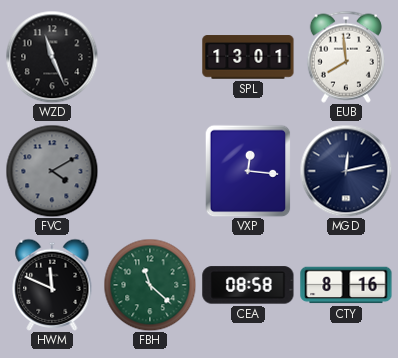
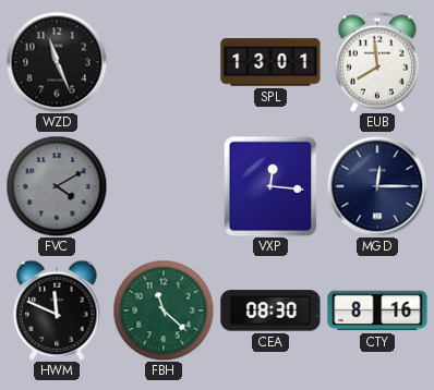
MGD: 12:13 -> 12:15
CEA: 08:58 -> 08:30
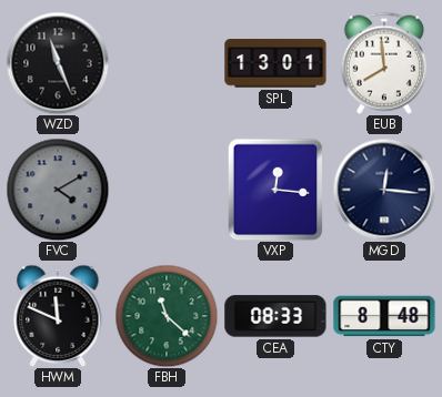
MGD: 12:15 -> 12:16
CEA: 08:30 -> 08:33
CTY: 8:16 -> 8:48
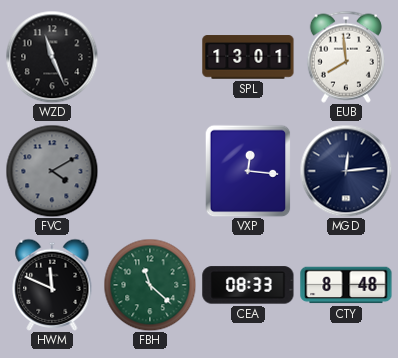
MGD: 12:16 -> 12:14
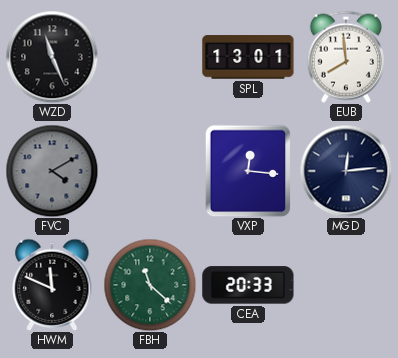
CEA: 08:33 -> 20:33
CTY: 8:48 -> none
